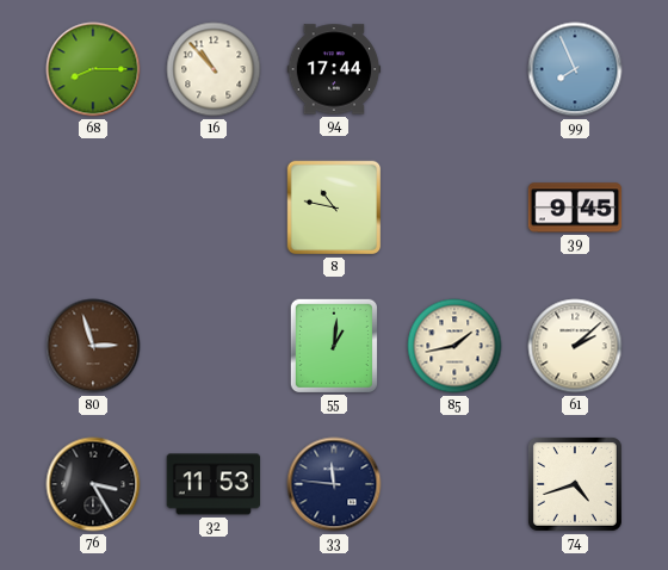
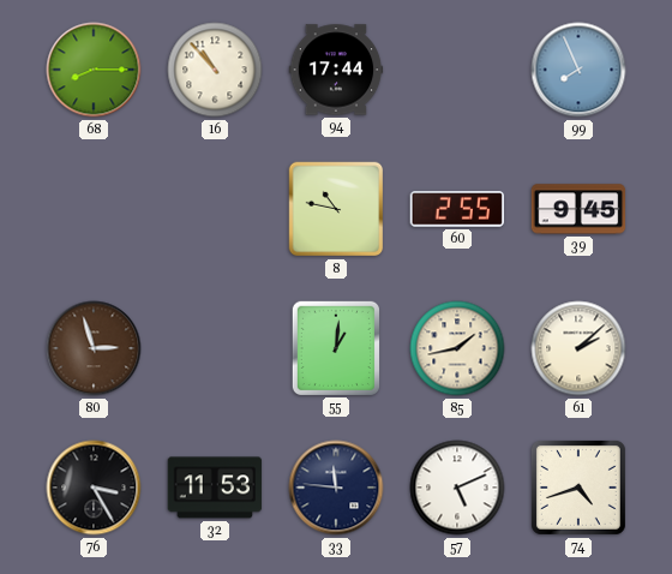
60: none -> 2:55
57: none -> 5:11
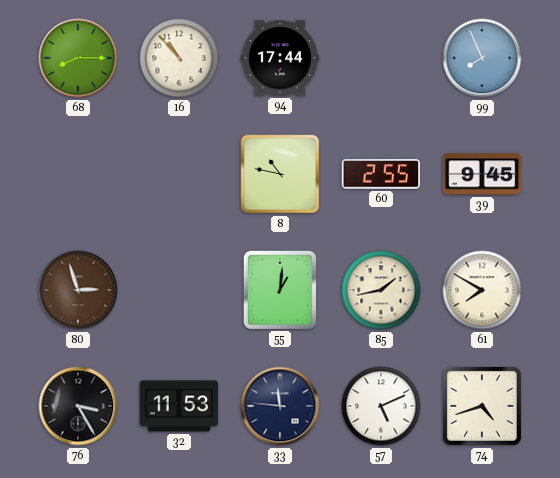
61: 2:08 -> 7:50
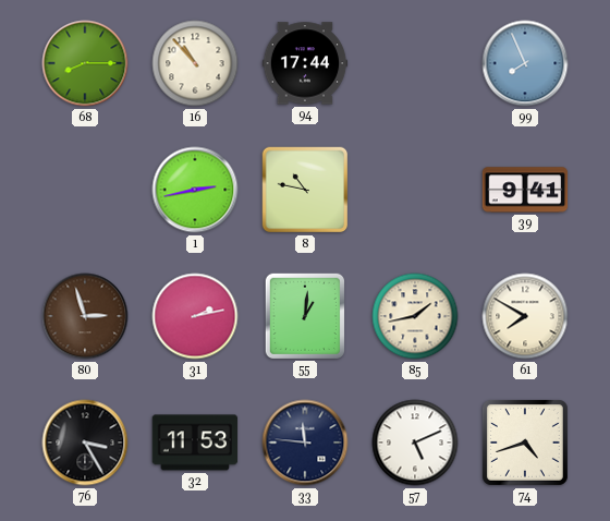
1: none -> 2:43
60: 2:55 -> none
39: 9:45 -> 9:41
31: none -> 2:13
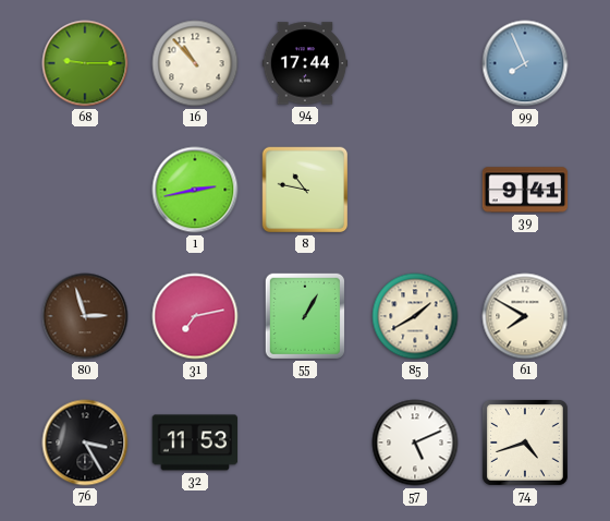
68: 8:15 -> 9:15
31: 2:13 -> 7:13
55: 1:01 -> 1:05
85: 1:43 -> 1:40
33: 11:46 -> none
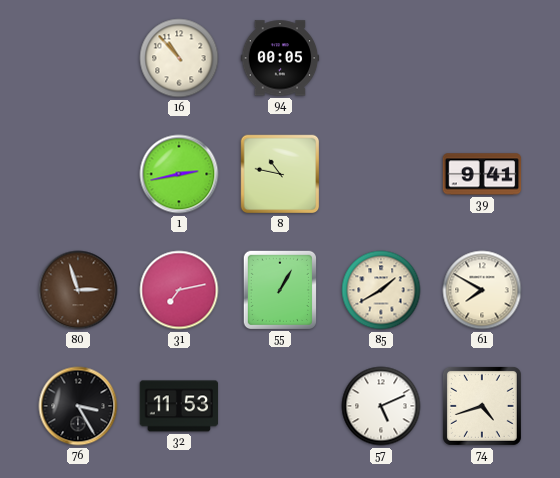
68: 9:15 -> none
94: 17:44 -> 00:05
99: 7:56 -> none
